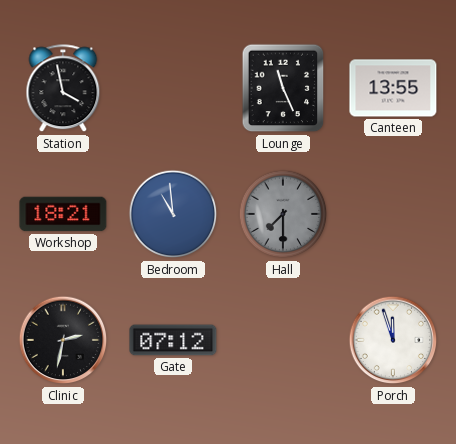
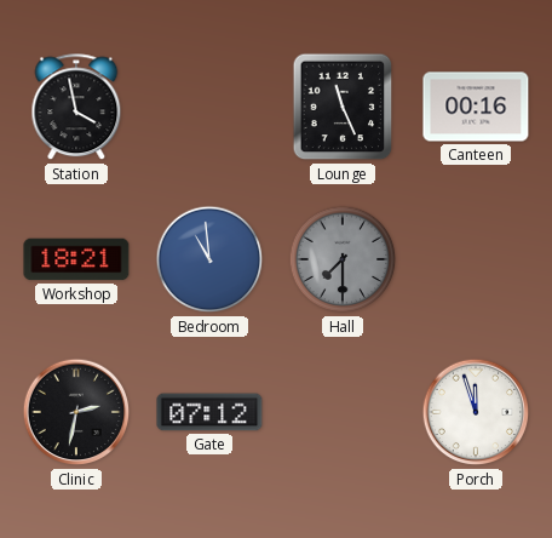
Canteen: 13:55 -> 00:16
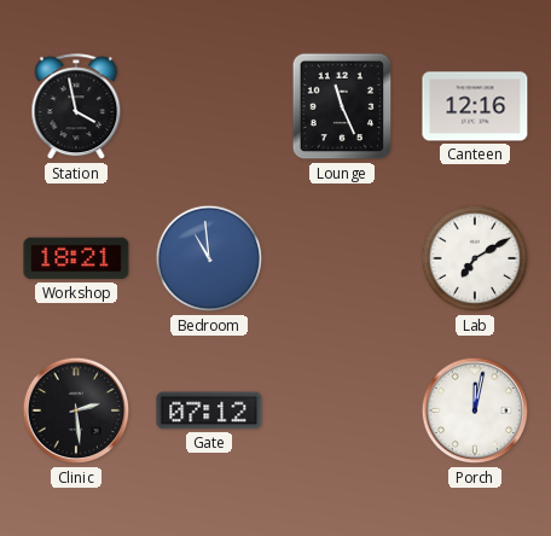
Canteen: 00:16 -> 12:16
Hall: 7:30 -> none
Lab: none -> 7:10
Clinic: 2:32 -> 2:29
Porch: 11:57 -> 12:02
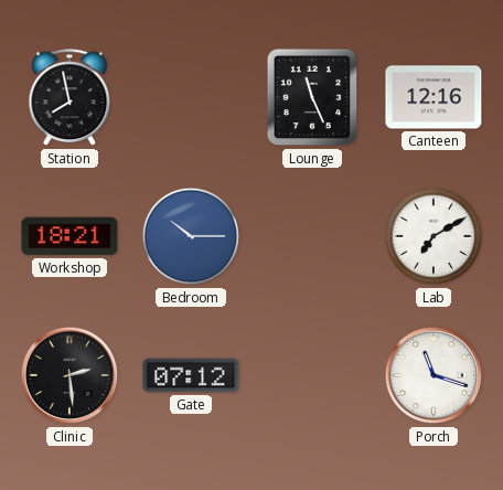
Station: 3:58 -> 7:58
Bedroom: 10:59 -> 10:15
Porch: 12:02 -> 11:18
